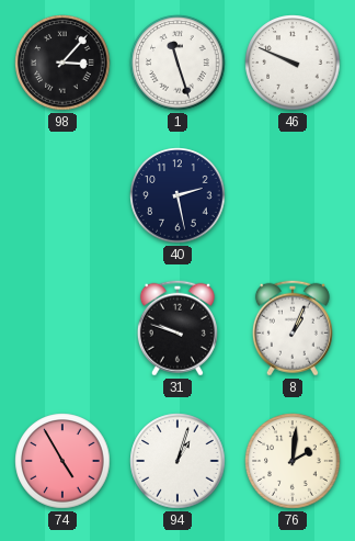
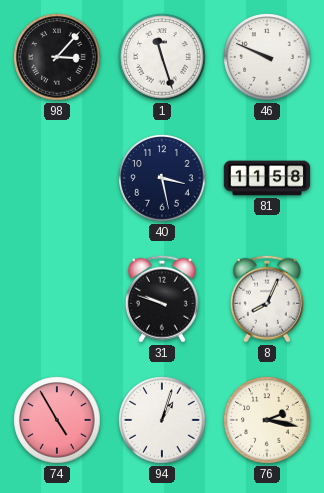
40: 2:28 -> 3:28
81: none -> 11:58
8: 1:04 -> 8:04
76: 2:01 -> 2:17
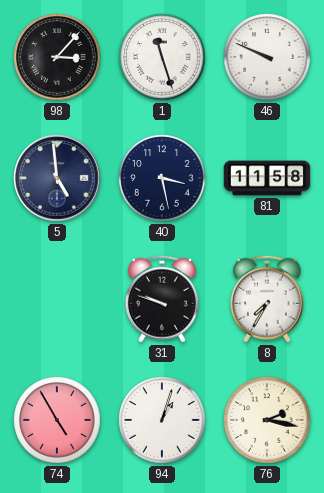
5: none -> 4:59
8: 8:04 -> 7:35
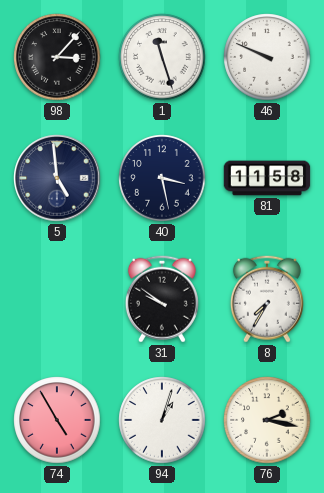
31: 9:48 -> 9:51
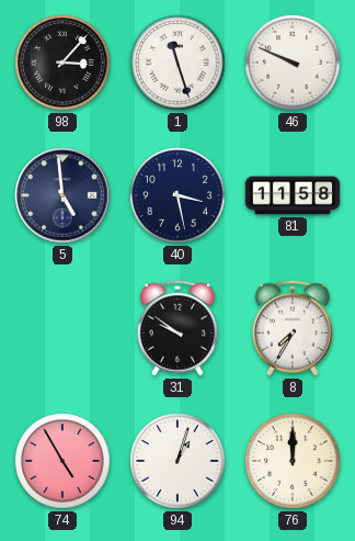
76: 2:17 -> 12:00
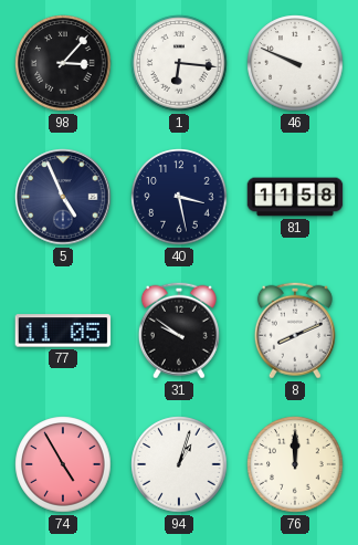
1: 11:27 -> 6:16
5: 4:59 -> 4:56
77: none -> 11:05
8: 7:35 -> 8:11
